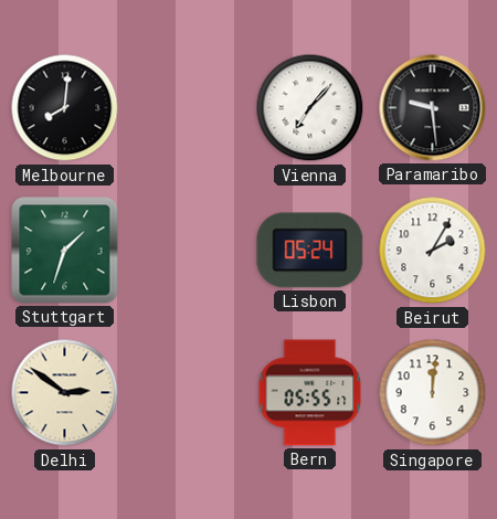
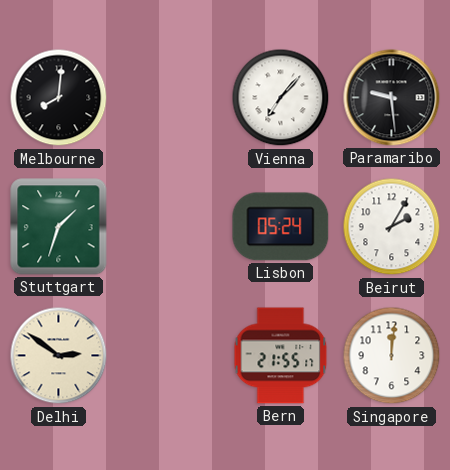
Bern: 05:55 -> 21:55
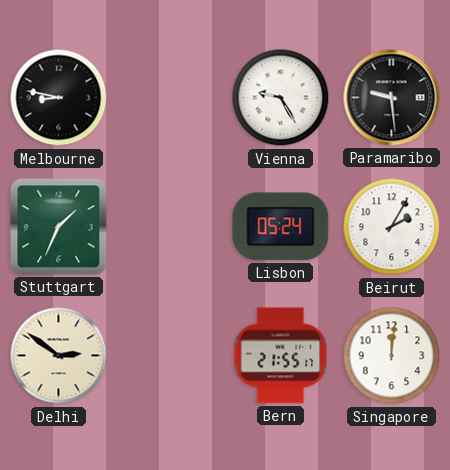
Melbourne: 8:01 -> 8:47
Vienna: 7:07 -> 9:25
Stuttgart: 1:33 -> 1:34
